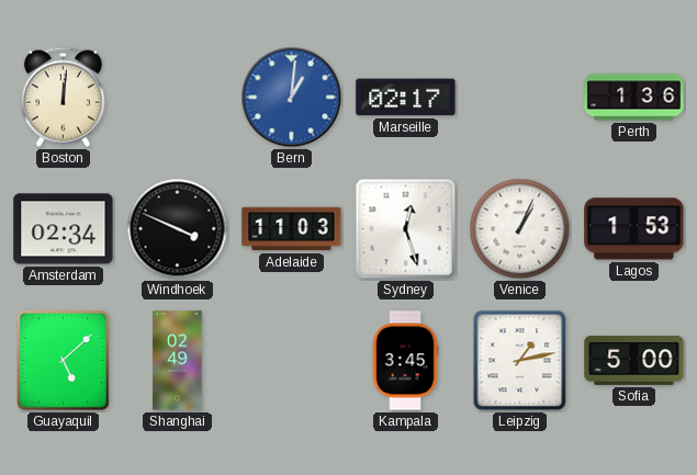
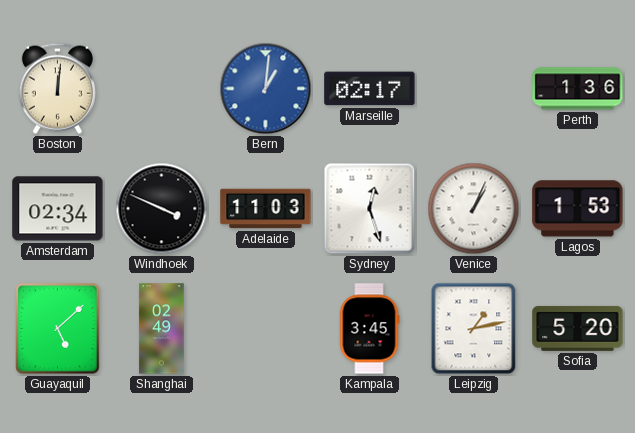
Sofia: 5:00 -> 5:20
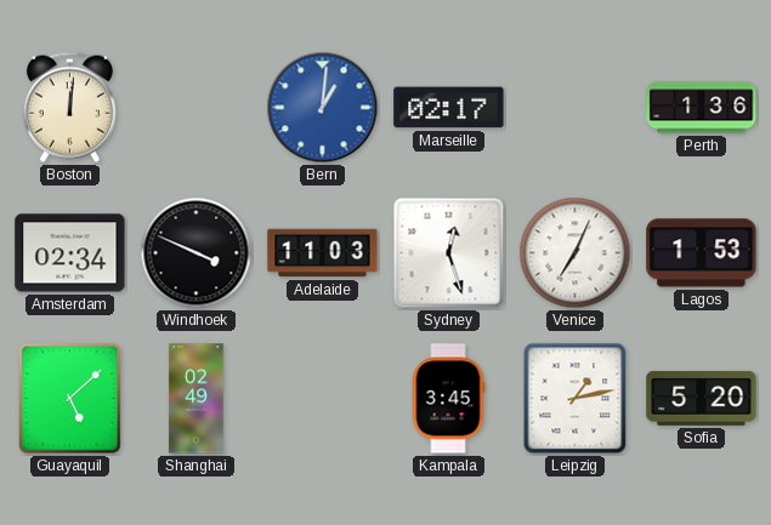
Venice: 1:04 -> 7:04
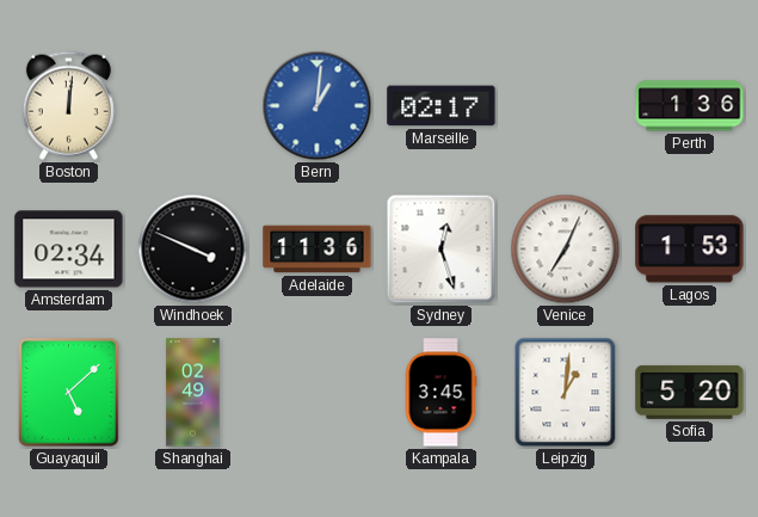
Adelaide: 11:03 -> 11:36
Leipzig: 1:13 -> 1:01
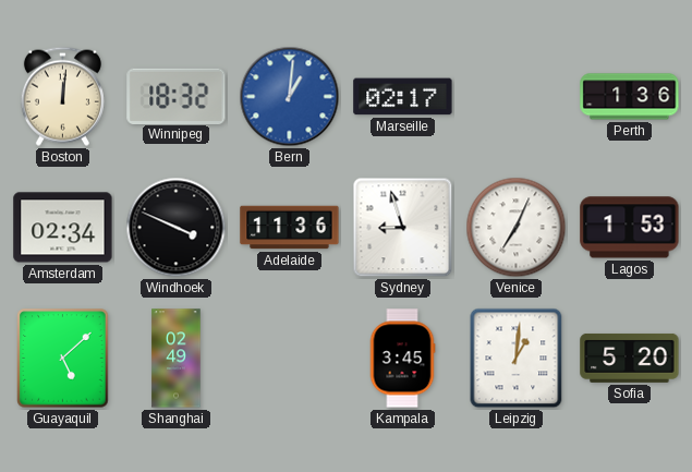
Winnipeg: none -> 18:32
Sydney: 12:27 -> 8:57
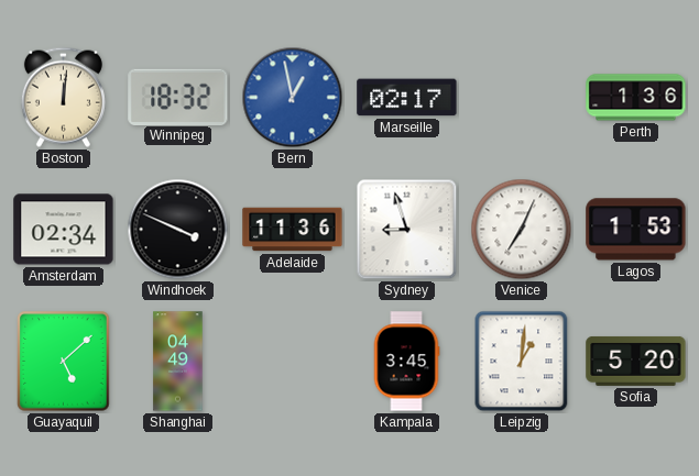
Bern: 1:01 -> 12:58
Shanghai: 02:49 -> 04:49
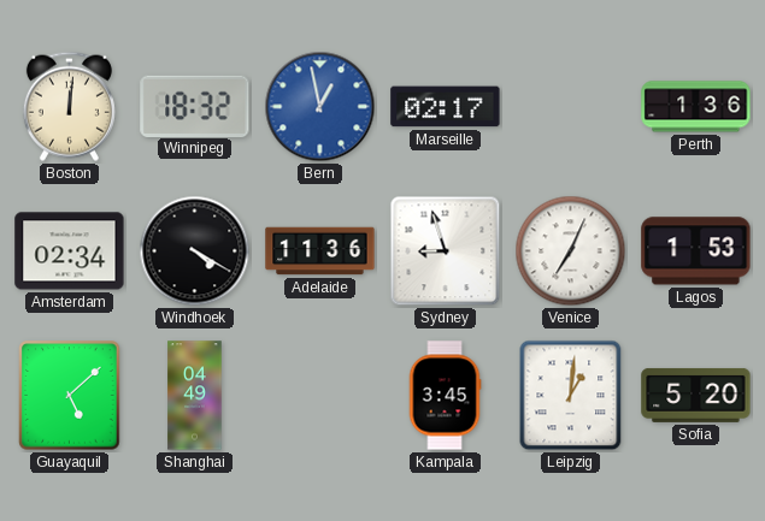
Windhoek: 3:49 -> 4:20
